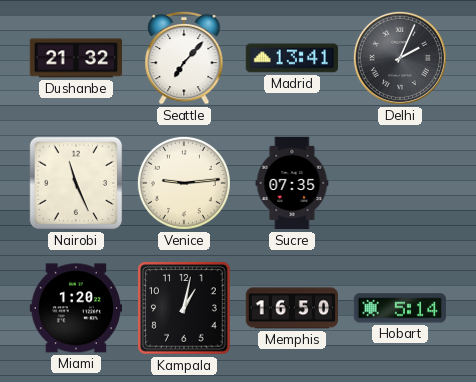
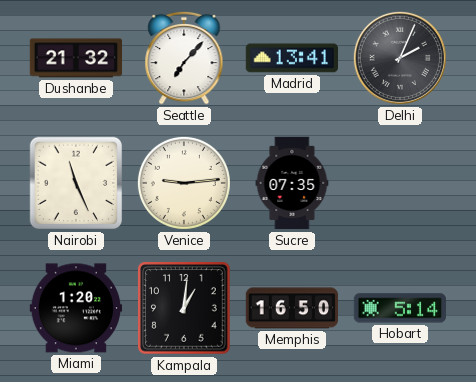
Kampala: 1:02 -> 1:01
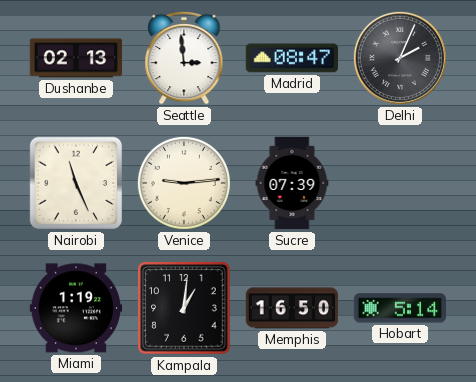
Dushanbe: 21:32 -> 02:13
Seattle: 7:07 -> 2:59
Madrid: 13:41 -> 08:47
Sucre: 07:35 -> 07:39
Miami: 1:20 -> 1:19
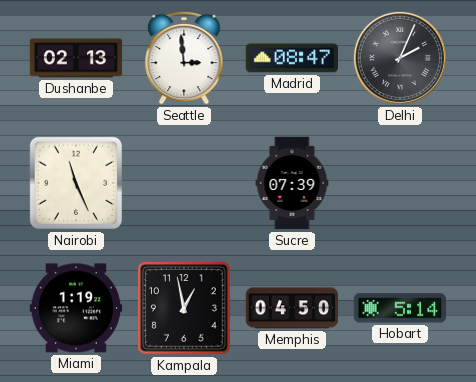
Venice: 9:14 -> none
Kampala: 1:01 -> 12:58
Memphis: 16:50 -> 04:50
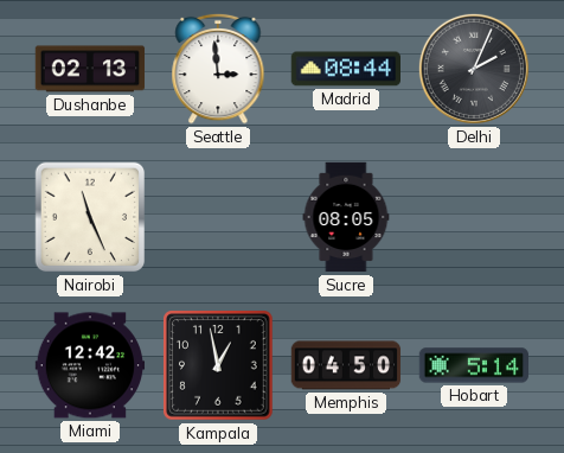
Madrid: 08:47 -> 08:44
Sucre: 07:39 -> 08:05
Miami: 1:19 -> 12:42
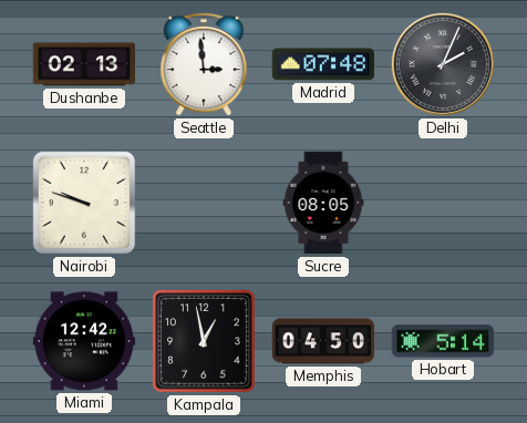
Madrid: 08:44 -> 07:48
Nairobi: 11:26 -> 9:48
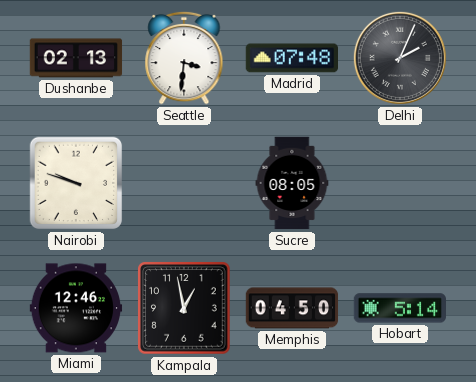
Seattle: 2:59 -> 3:31
Miami: 12:42 -> 12:46
